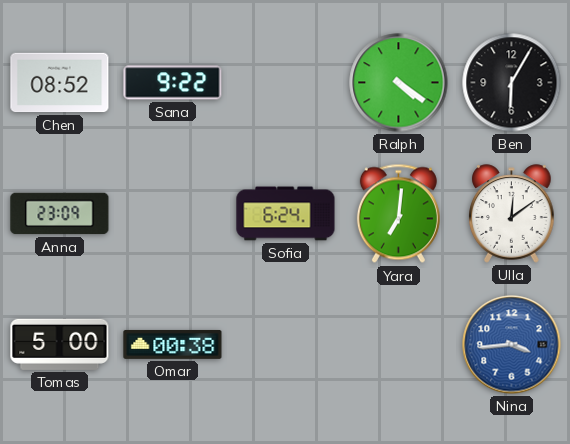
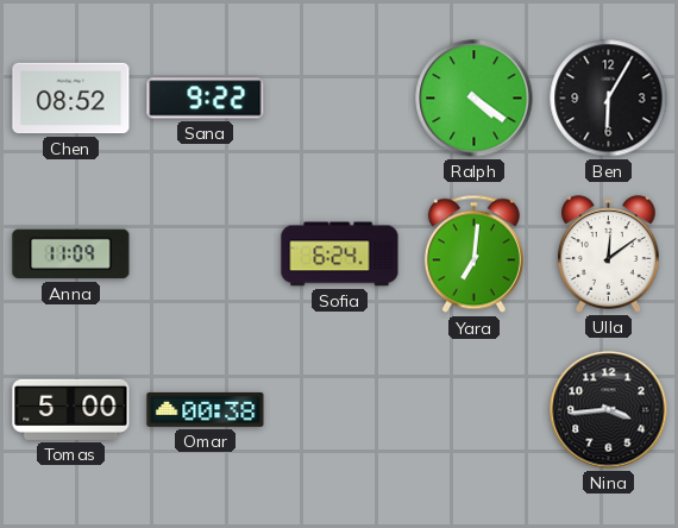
Anna: 23:09 -> 11:09
Nina dial: blue -> black
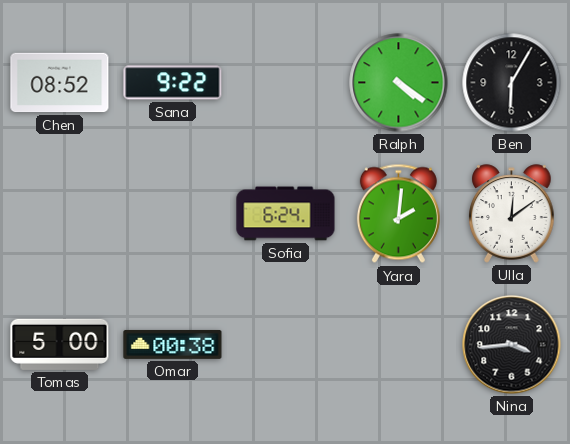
Anna: 11:09 -> none
Yara: 7:01 -> 2:01
